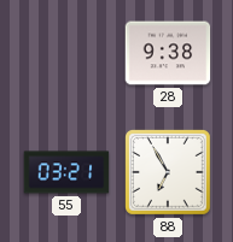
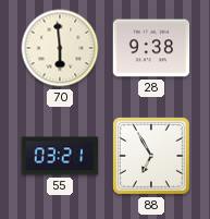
70: none -> 5:59
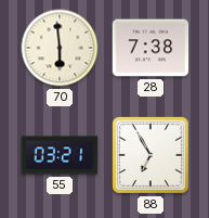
28: 9:38 -> 7:38
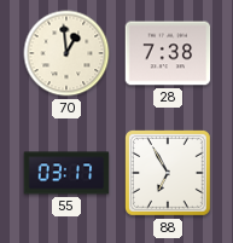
70: 5:59 -> 12:59
55: 03:21 -> 03:17
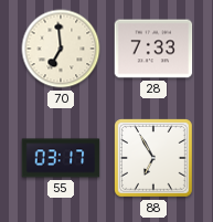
70: 12:59 -> 6:59
28: 7:38 -> 7:33
